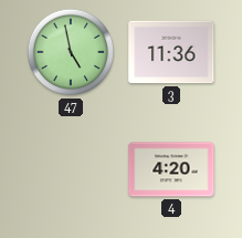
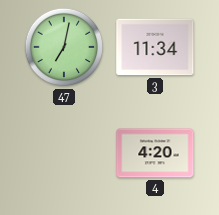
47: 4:58 -> 7:02
3: 11:36 -> 11:34
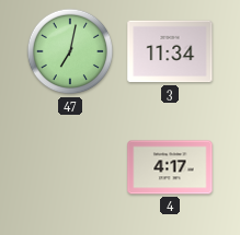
4: 4:20 -> 4:17
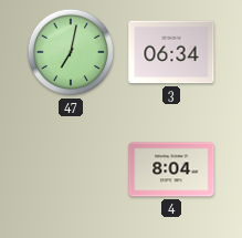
3: 11:34 -> 06:34
4: 4:17 -> 8:04
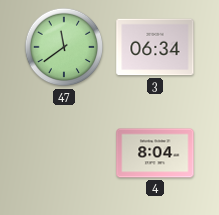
47: 7:02 -> 11:39
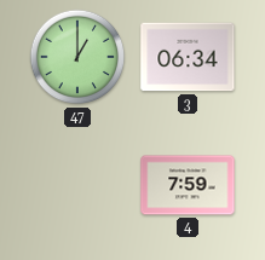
47: 11:39 -> 1:00
4: 8:04 -> 7:59
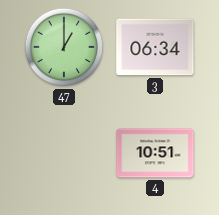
4: 7:59 -> 10:51
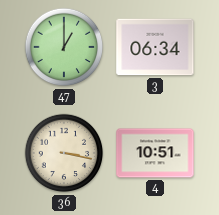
36: none -> 3:17
